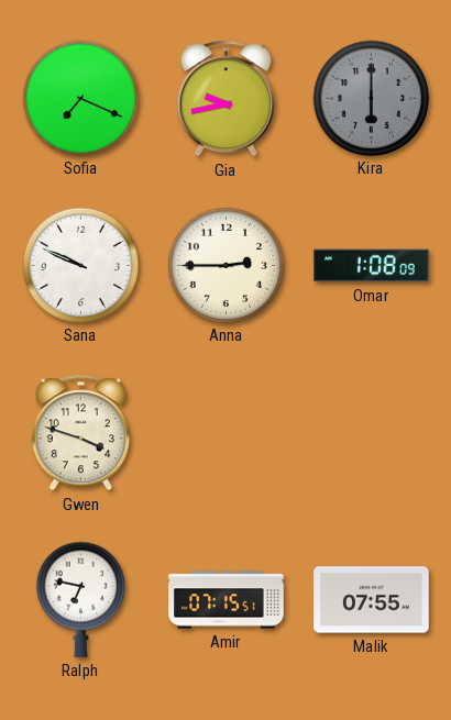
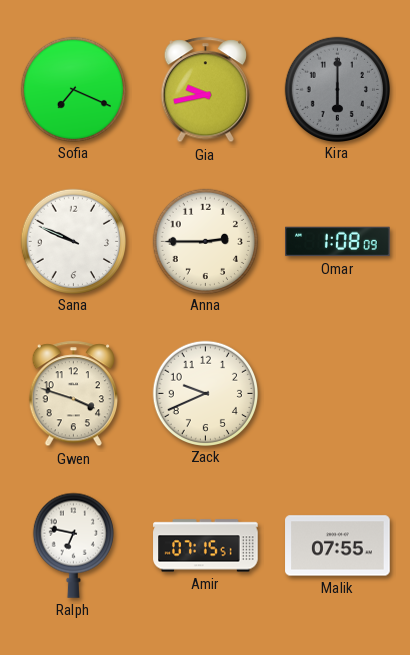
Zack: none -> 9:41
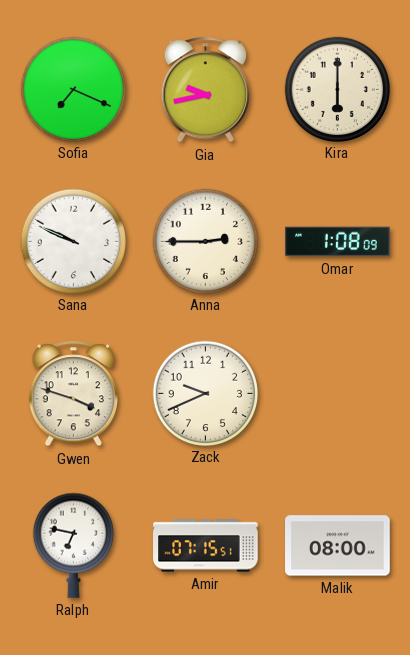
Kira dial: grey -> cream
Malik: 07:55 -> 08:00
